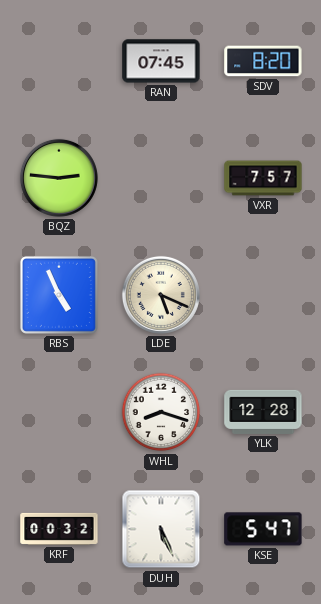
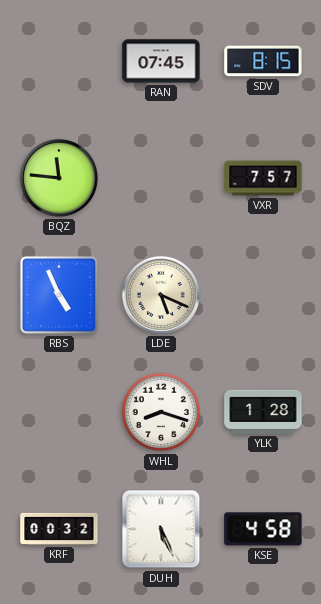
SDV: 8:20 -> 8:15
BQZ: 2:46 -> 11:46
YLK: 12:28 -> 1:28
KSE: 5:47 -> 4:58
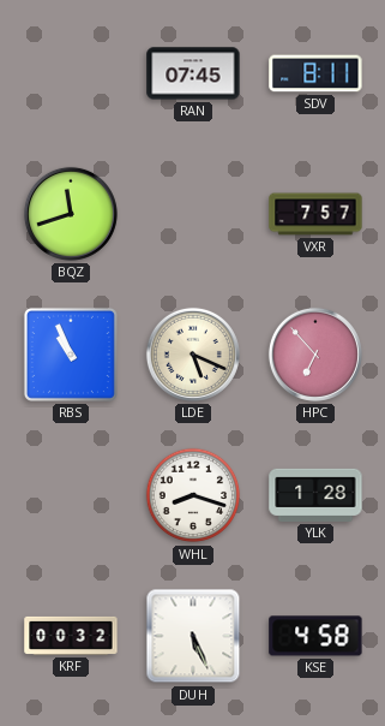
SDV: 8:15 -> 8:11
BQZ: 11:46 -> 11:42
RBS: 4:56 -> 10:56
HPC: none -> 6:53
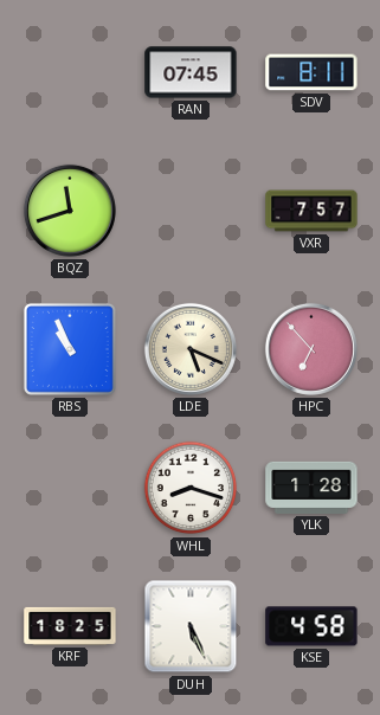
KRF: 00:32 -> 18:25
